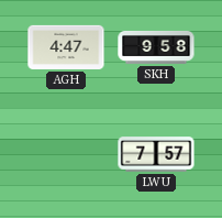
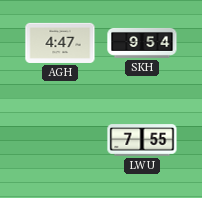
SKH: 9:58 -> 9:54
LWU: 7:57 -> 7:55
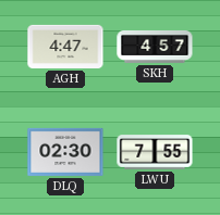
SKH: 9:54 -> 4:57
DLQ: none -> 02:30
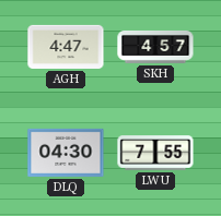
DLQ: 02:30 -> 04:30
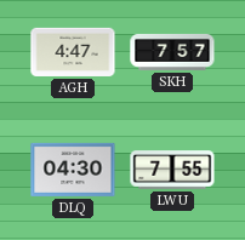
SKH: 4:57 -> 7:57
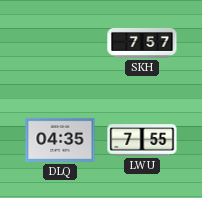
AGH: 4:47 -> none
DLQ: 04:30 -> 04:35
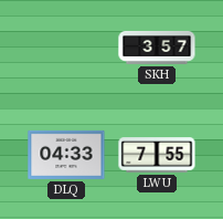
SKH: 7:57 -> 3:57
DLQ: 04:35 -> 04:33
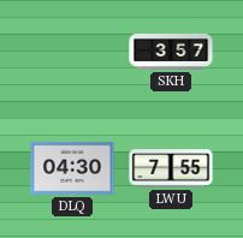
DLQ: 04:33 -> 04:30
